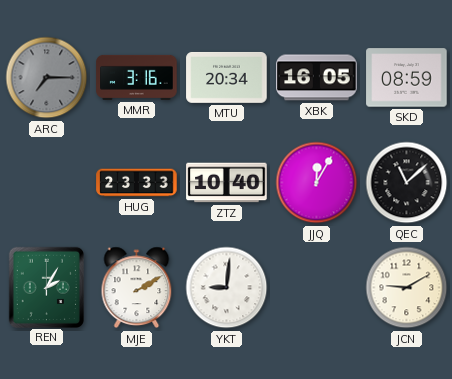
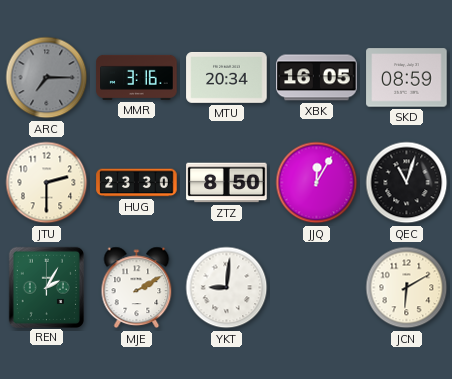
JTU: none -> 2:30
HUG: 23:33 -> 23:30
ZTZ: 10:40 -> 8:50
QEC: 11:08 -> 11:03
JCN: 9:10 -> 6:10
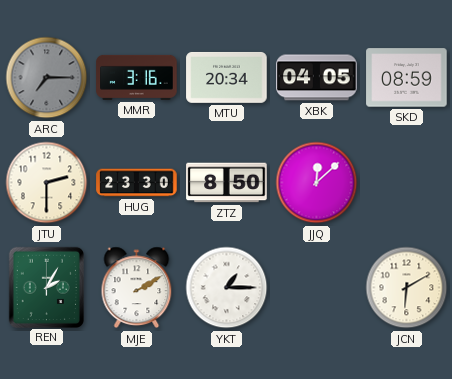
XBK: 16:05 -> 04:05
JJQ: 12:05 -> 12:08
QEC: 11:03 -> none
YKT: 9:01 -> 1:15
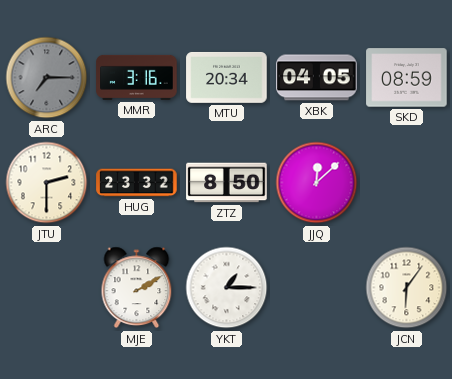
HUG: 23:30 -> 23:32
REN: 2:05 -> none
JCN: 6:10 -> 6:06
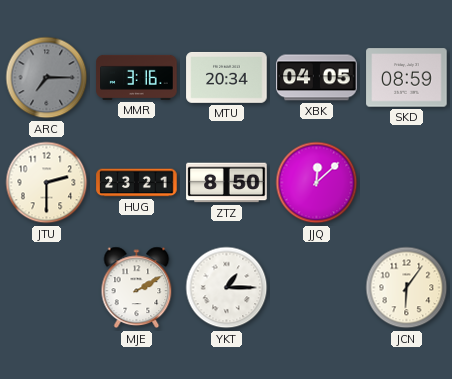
HUG: 23:32 -> 23:21
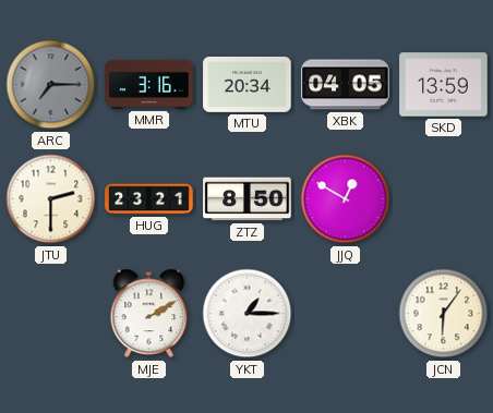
SKD: 08:59 -> 13:59
JJQ: 12:08 -> 12:50
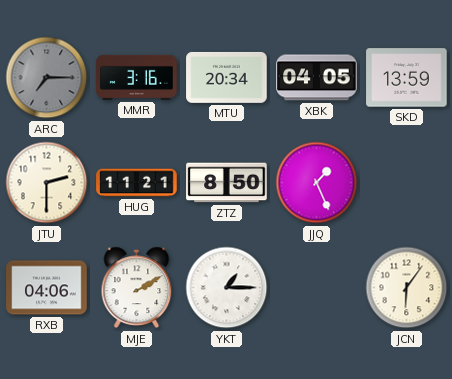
HUG: 23:21 -> 11:21
JJQ: 12:50 -> 1:26
RXB: none -> 04:06
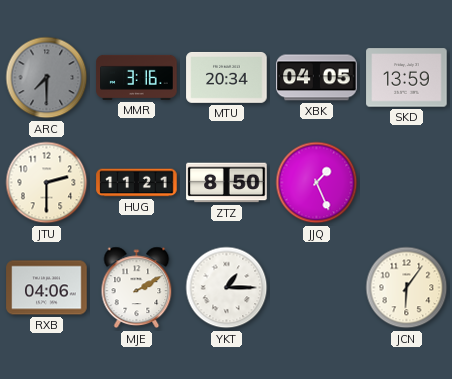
ARC: 7:15 -> 7:30
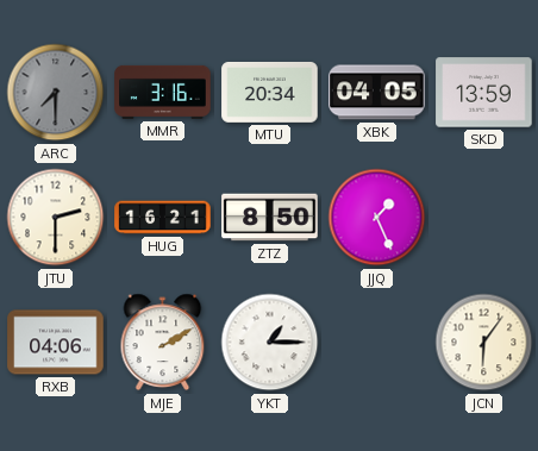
HUG: 11:21 -> 16:21
